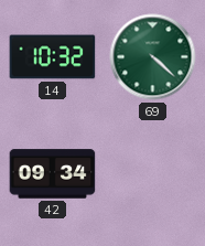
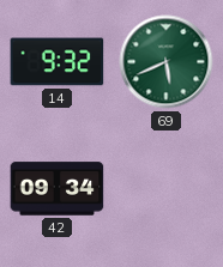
14: 10:32 -> 9:32
69: 4:22 -> 5:41
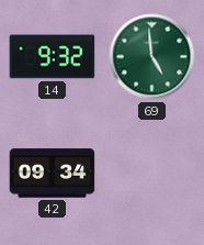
69: 5:41 -> 4:59
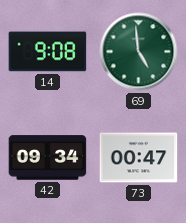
14: 9:32 -> 9:08
73: none -> 00:47
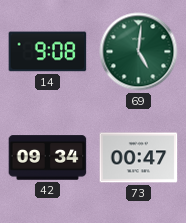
69: 4:59 -> 5:01
